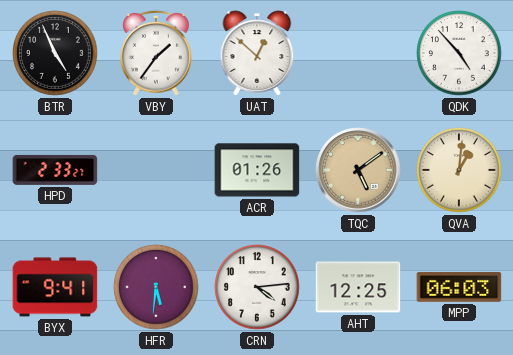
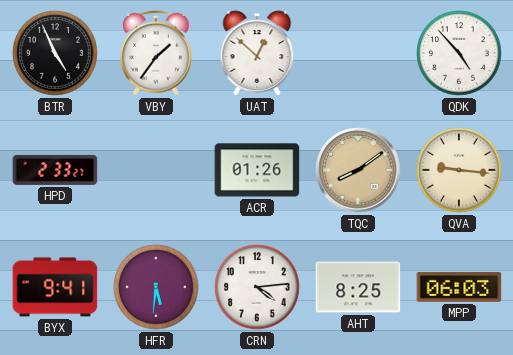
TQC: 5:09 -> 8:09
QVA: 1:01 -> 9:16
AHT: 12:25 -> 8:25
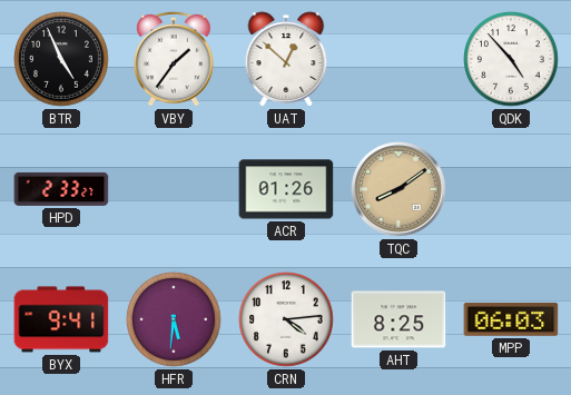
QVA: 9:16 -> none
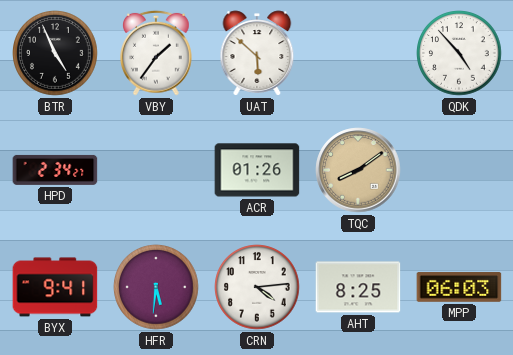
UAT: 12:52 -> 5:52
HPD: 2:33 -> 2:34
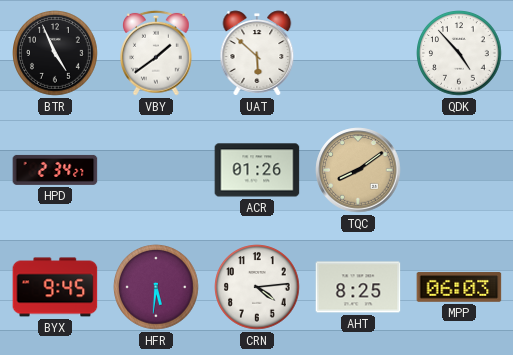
VBY: 1:36 -> 1:39
BYX: 9:41 -> 9:45
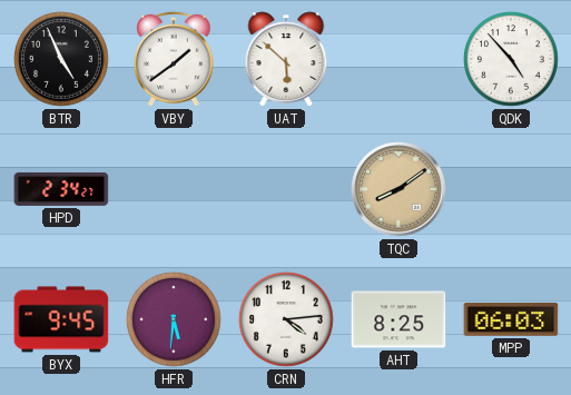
ACR: 01:26 -> none
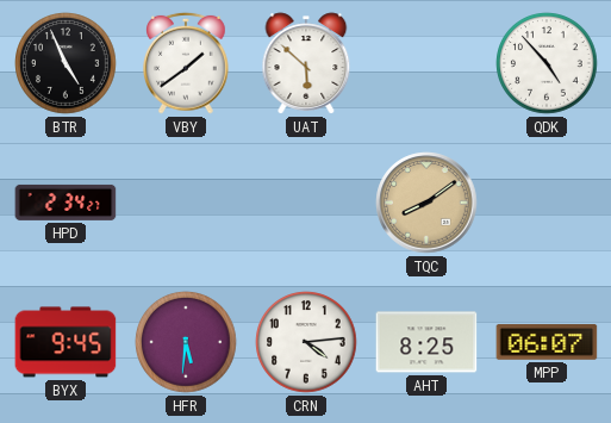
MPP: 06:03 -> 06:07
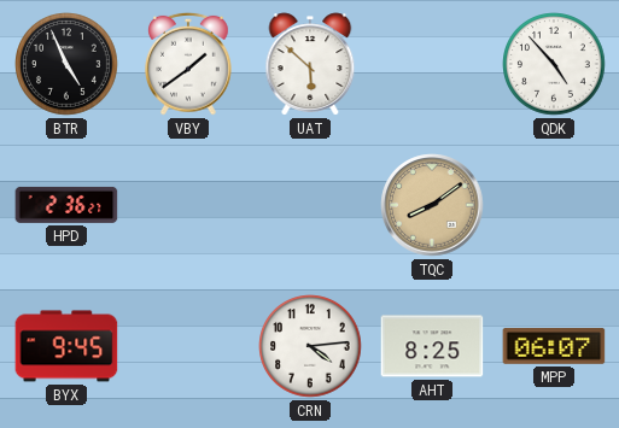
HPD: 2:34 -> 2:36
HFR: 5:31 -> none
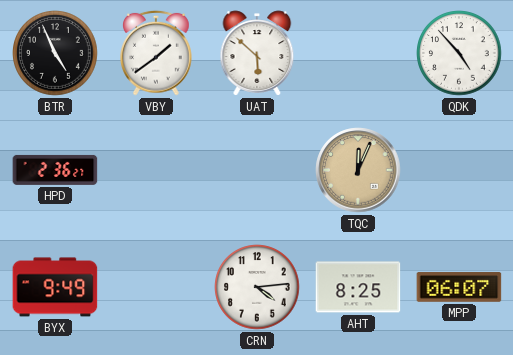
TQC: 8:09 -> 12:04
BYX: 9:45 -> 9:49
